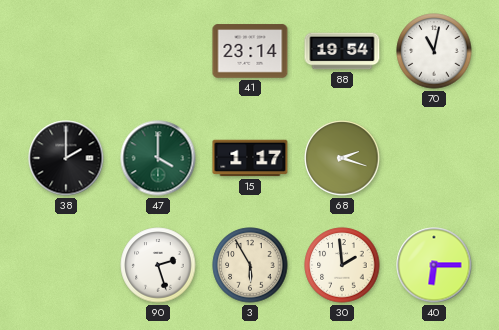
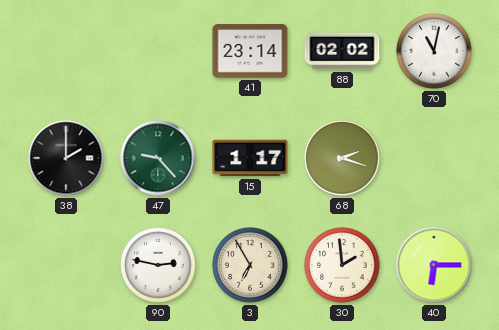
88: 19:54 -> 02:02
47: 4:00 -> 9:23
90: 2:27 -> 2:47
3: 5:55 -> 6:55
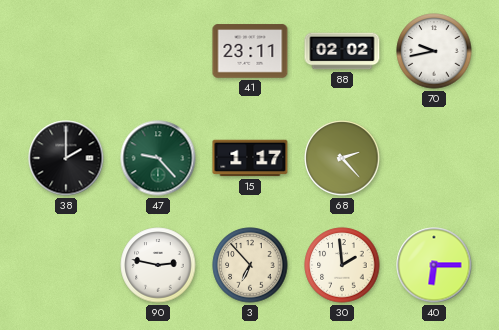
41: 23:14 -> 23:11
70: 11:02 -> 9:43
68: 2:18 -> 2:23
3: 6:55 -> 6:53
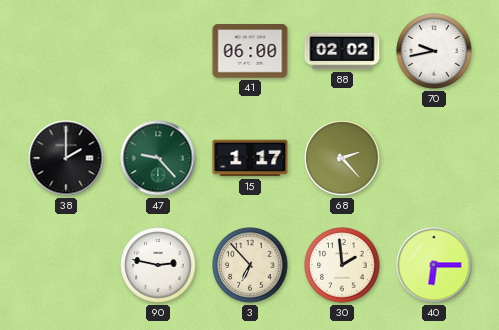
41: 23:11 -> 06:00
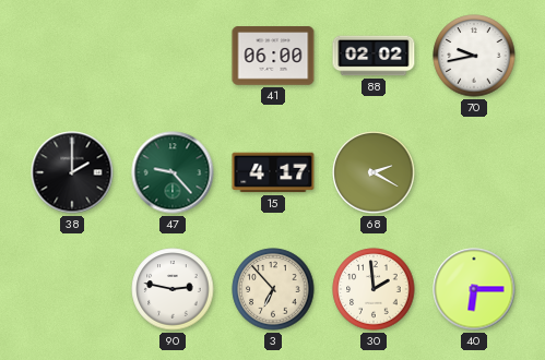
15: 1:17 -> 4:17
68: 2:23 -> 2:20
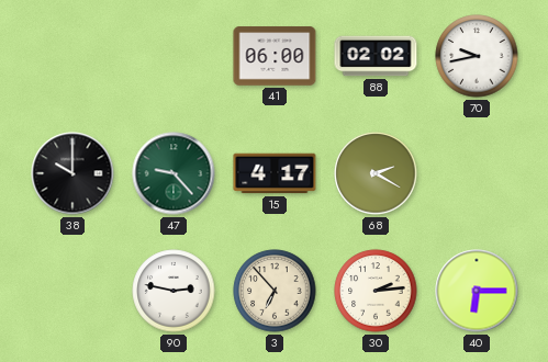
38: 2:00 -> 10:00
30: 1:59 -> 2:14
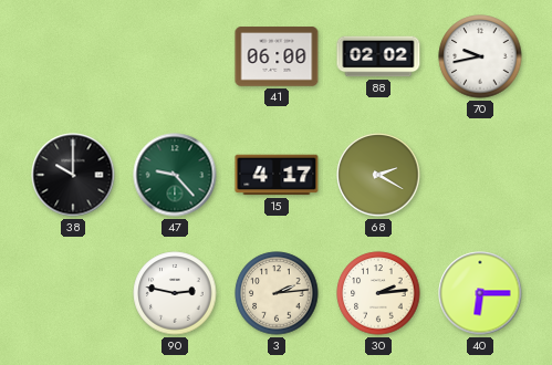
3: 6:53 -> 2:14
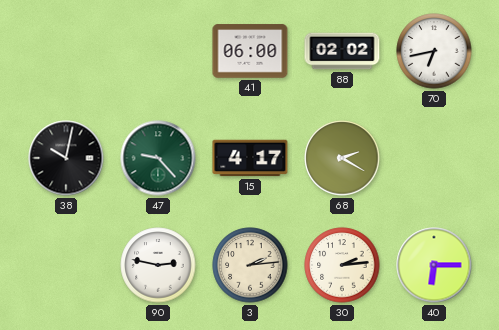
70: 9:43 -> 6:43
38: 10:00 -> 10:02
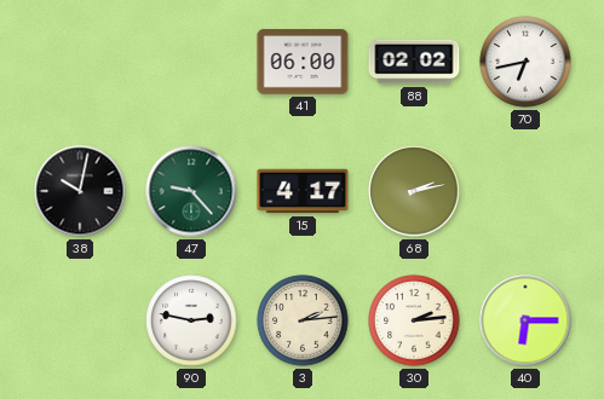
68: 2:20 -> 2:13
